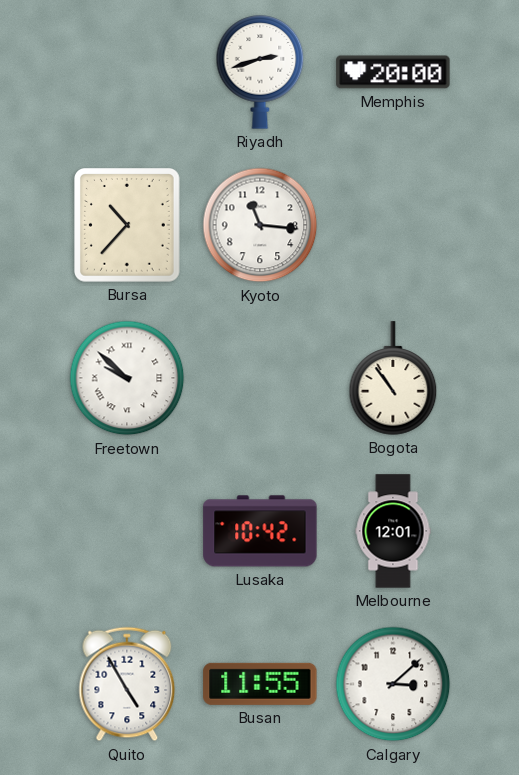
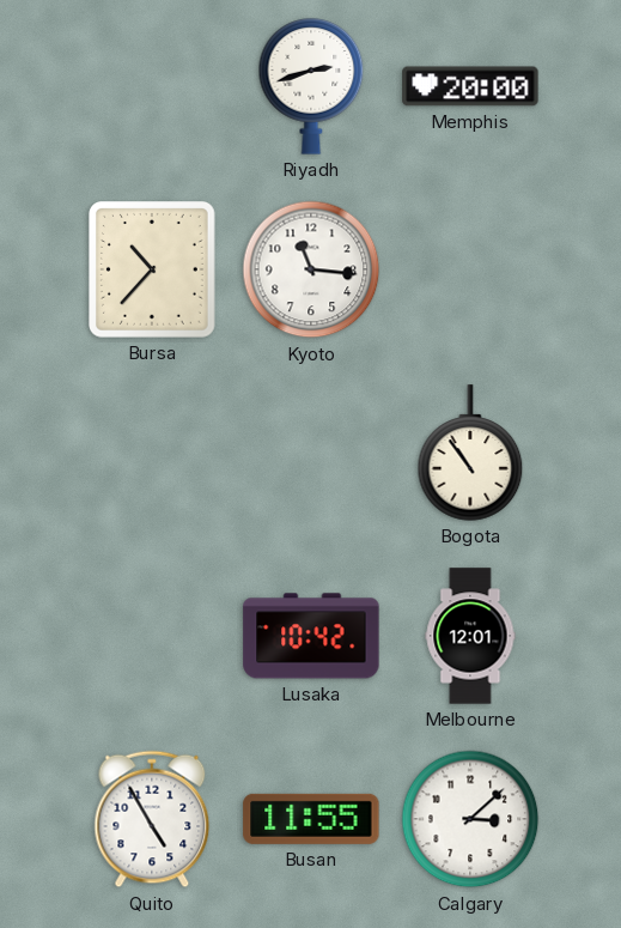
Freetown: 9:52 -> none
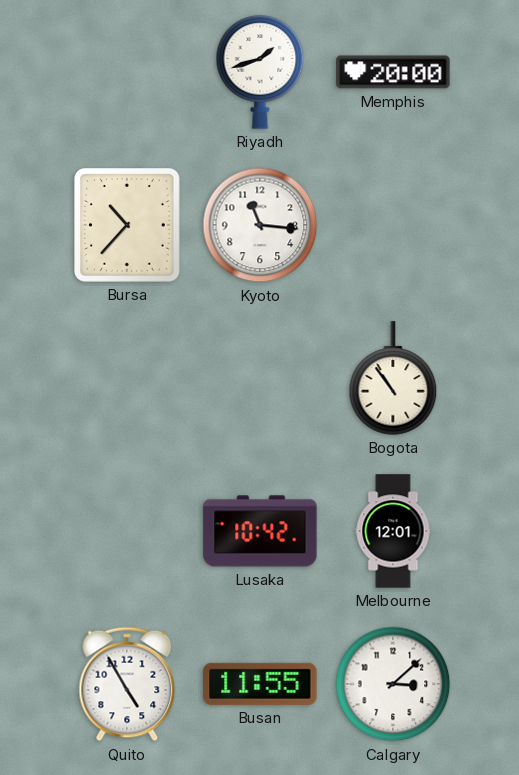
Riyadh: 2:42 -> 1:42
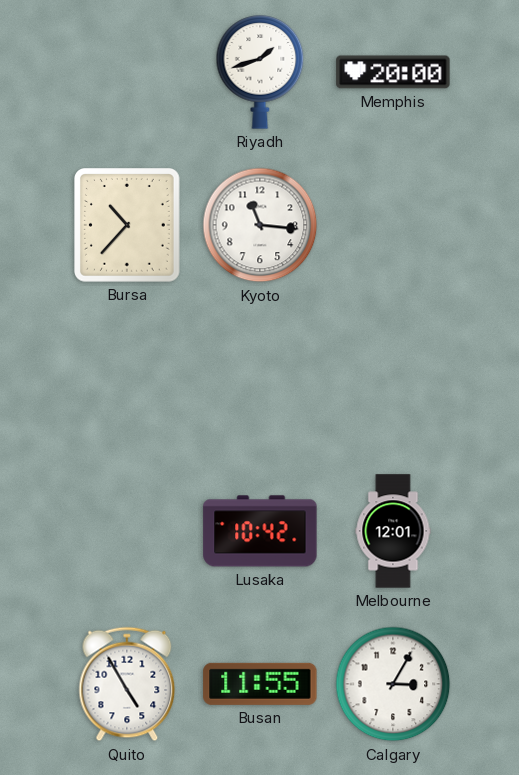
Bogota: 10:54 -> none
Calgary: 3:08 -> 3:05
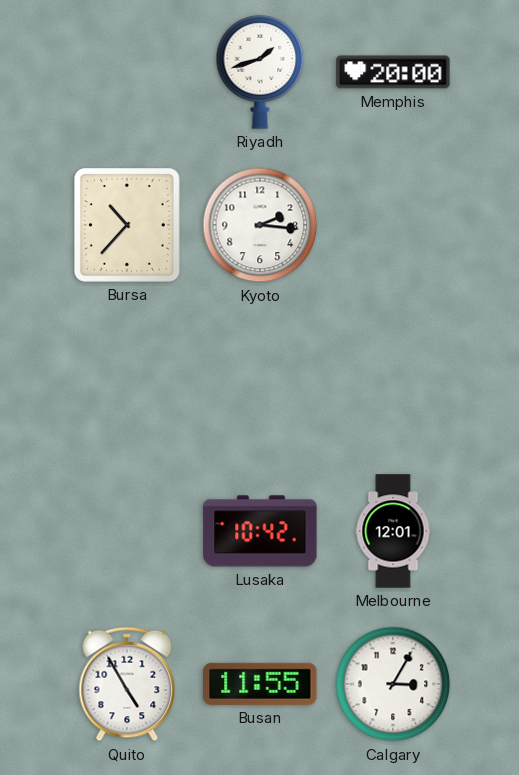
Kyoto: 11:16 -> 2:16
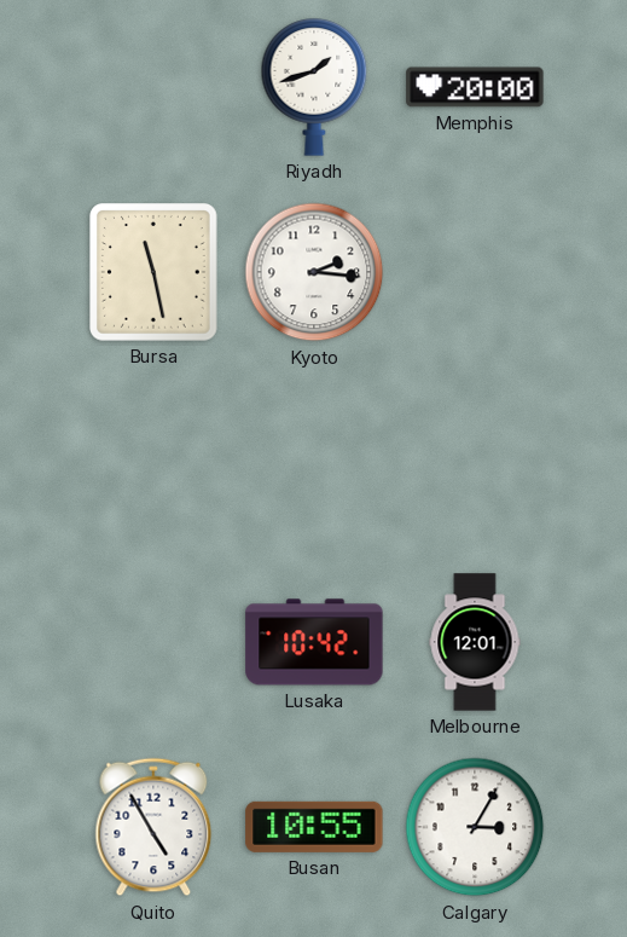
Bursa: 10:37 -> 11:28
Busan: 11:55 -> 10:55
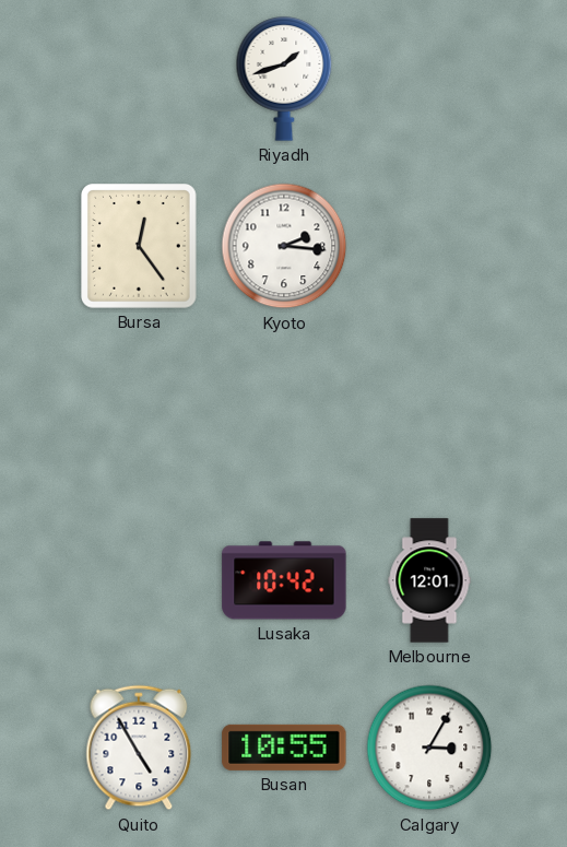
Memphis: 20:00 -> none
Bursa: 11:28 -> 12:24
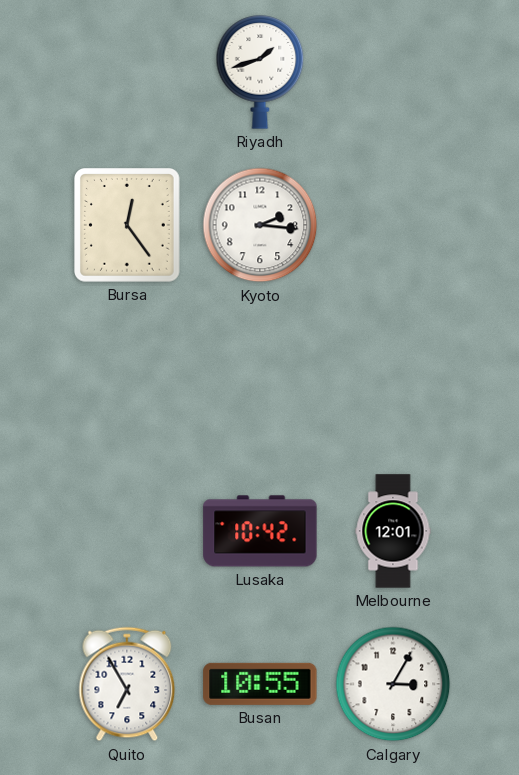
Quito: 4:55 -> 6:55
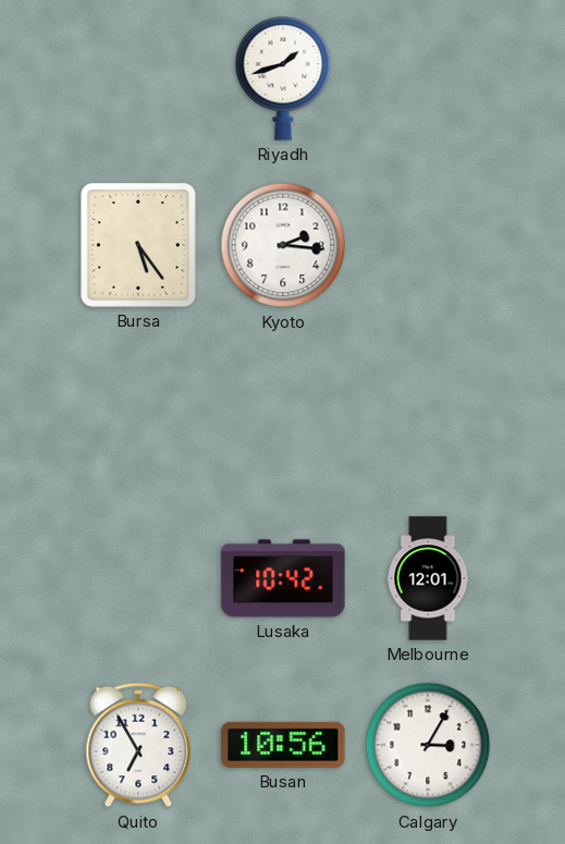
Bursa: 12:24 -> 5:24
Busan: 10:55 -> 10:56
